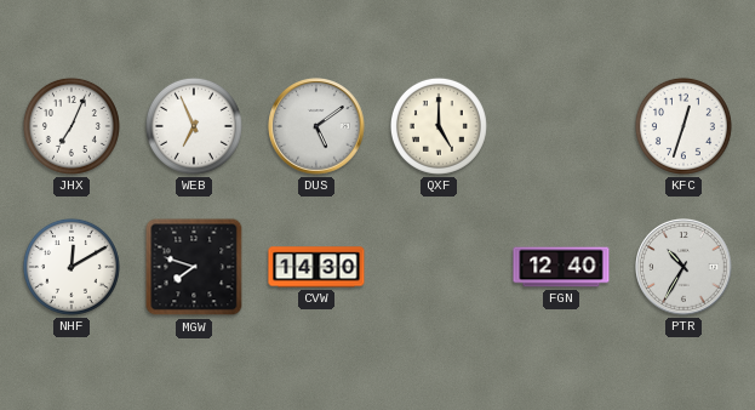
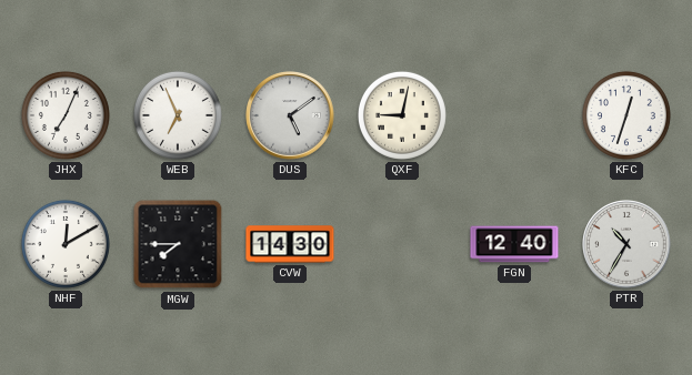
QXF: 5:00 -> 9:02
MGW: 7:48 -> 7:45
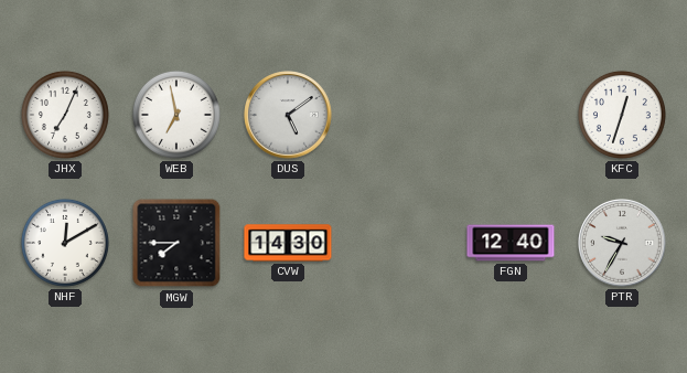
WEB: 6:56 -> 6:58
QXF: 9:02 -> none
PTR: 10:35 -> 9:35
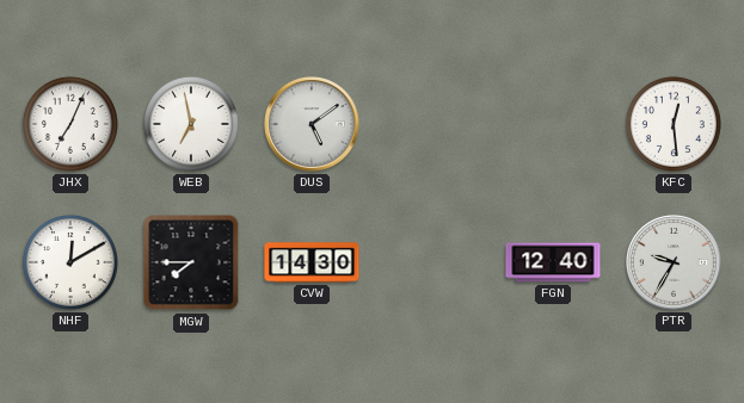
KFC: 12:33 -> 12:29
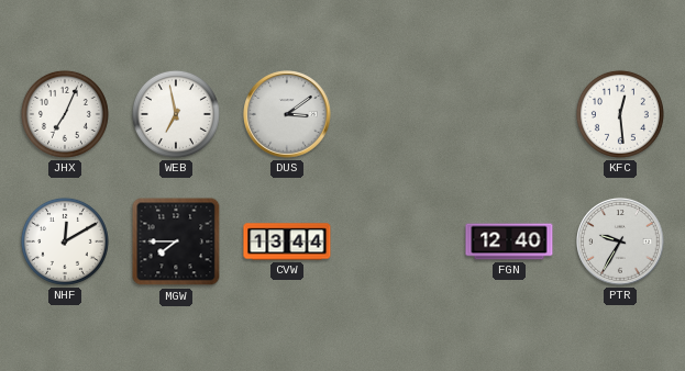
DUS: 5:09 -> 3:09
CVW: 14:30 -> 13:44
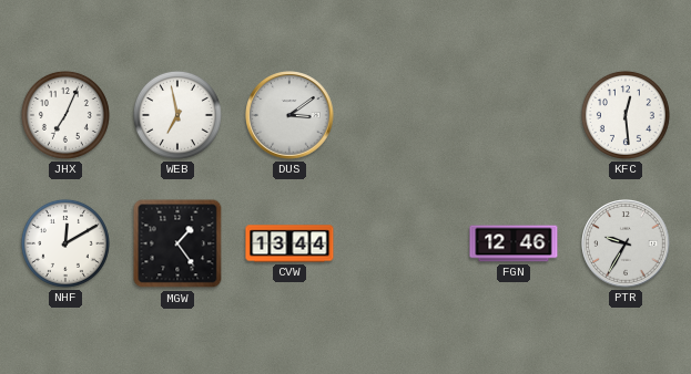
MGW: 7:45 -> 1:24
FGN: 12:40 -> 12:46
